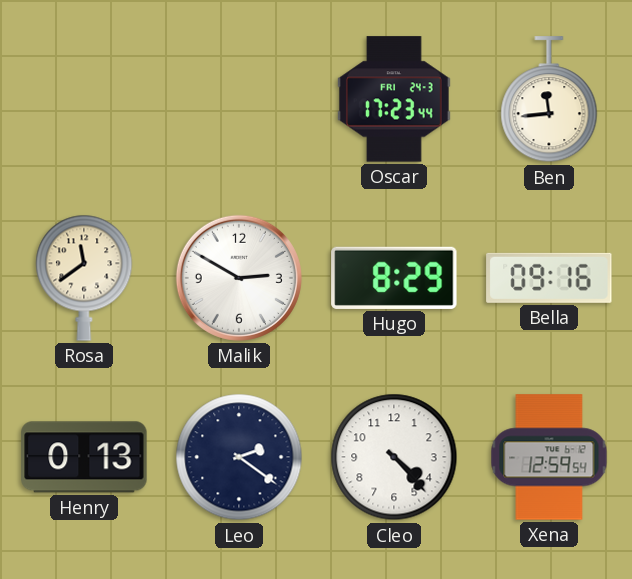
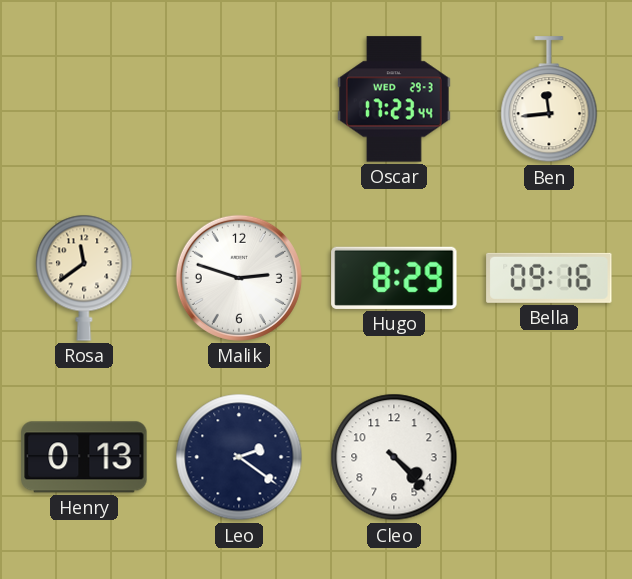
Oscar date: FRI 24-3 -> WED 29-3
Malik: 2:50 -> 2:48
Xena: 12:59 -> none
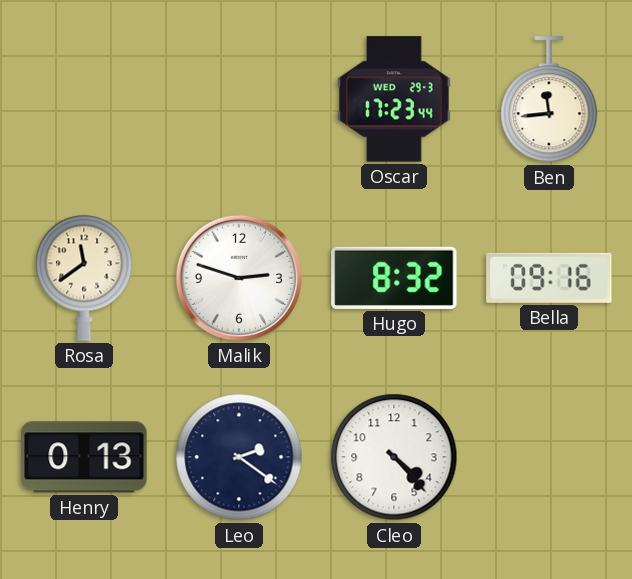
Hugo: 8:29 -> 8:32
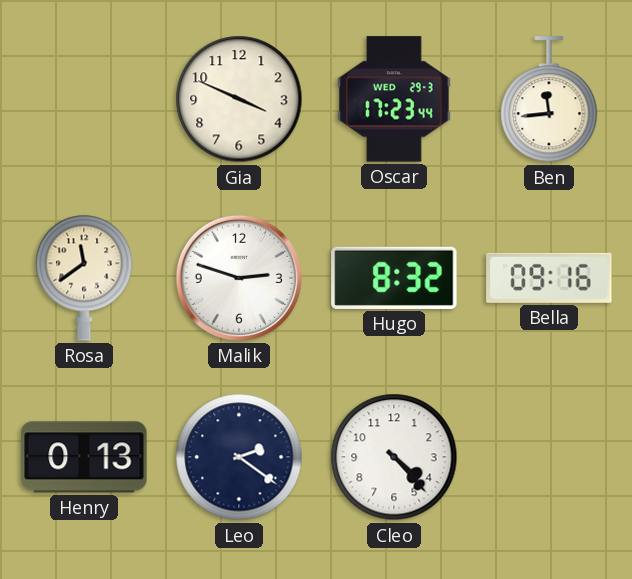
Gia: none -> 3:49
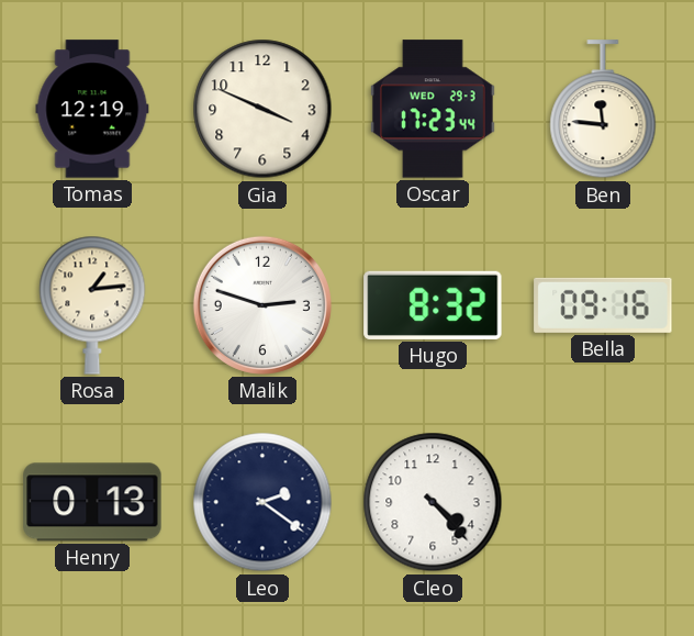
Tomas: none -> 12:19
Ben: 11:44 -> 11:46
Rosa: 11:39 -> 1:14
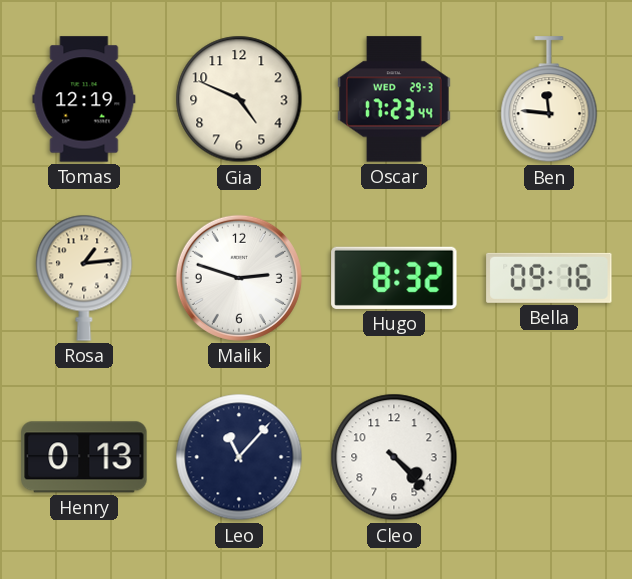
Gia: 3:49 -> 4:49
Leo: 2:21 -> 11:07
